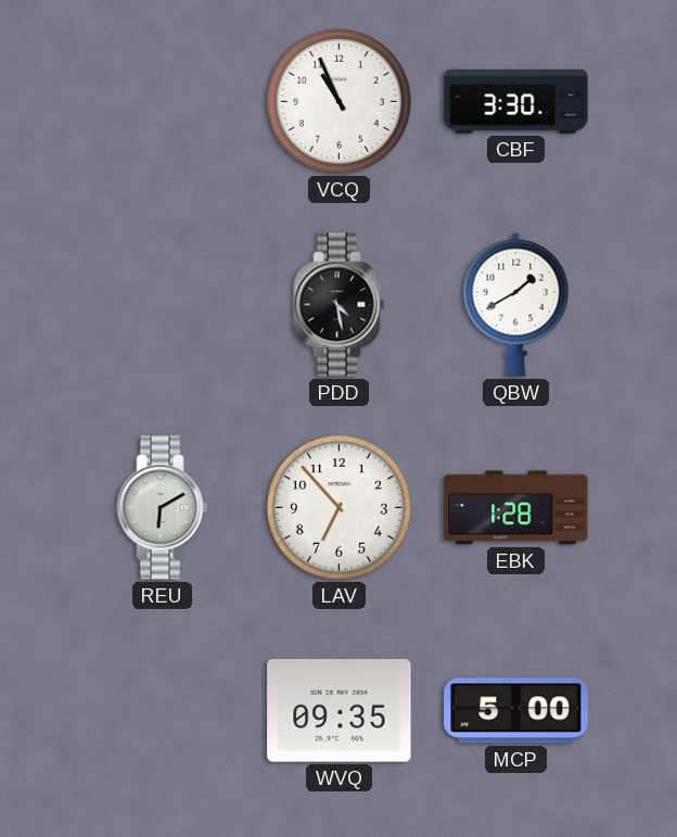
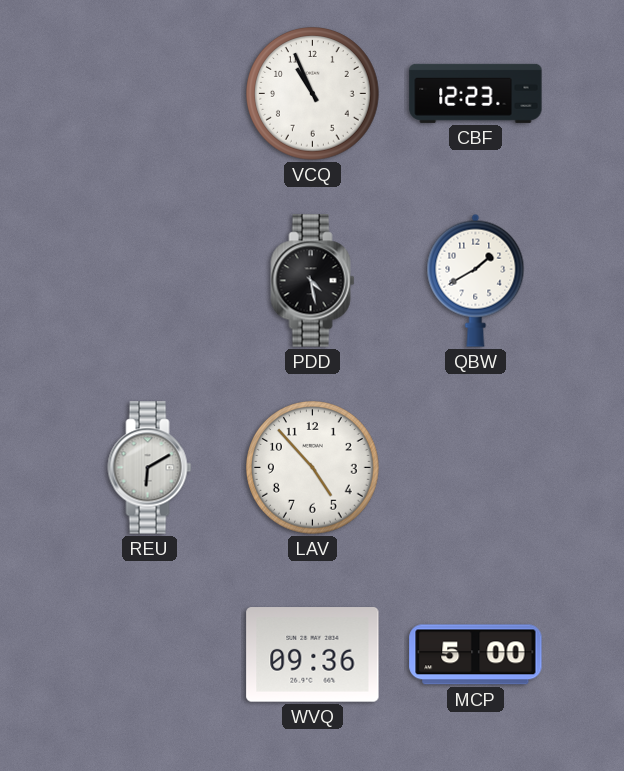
CBF: 3:30 -> 12:23
LAV: 6:53 -> 4:53
EBK: 1:28 -> none
WVQ: 09:35 -> 09:36
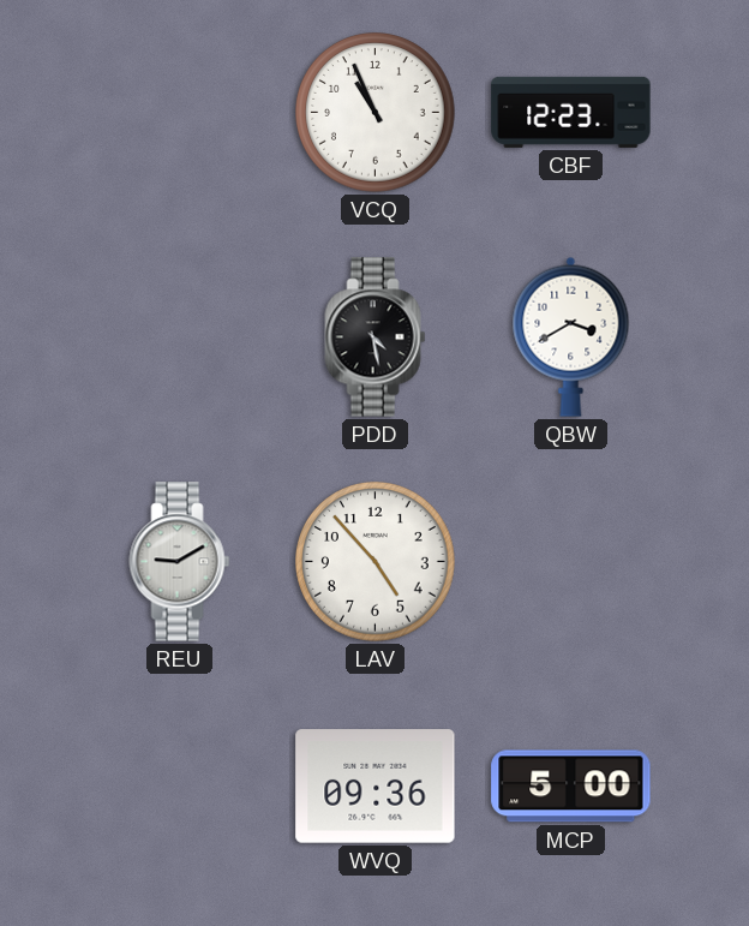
QBW: 1:40 -> 3:40
REU: 6:10 -> 9:10
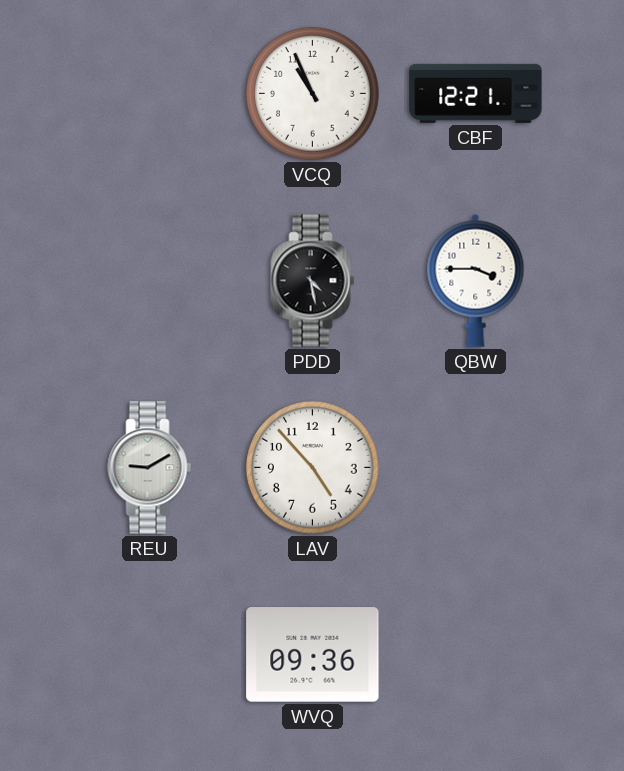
CBF: 12:23 -> 12:21
QBW: 3:40 -> 3:45
MCP: 5:00 -> none
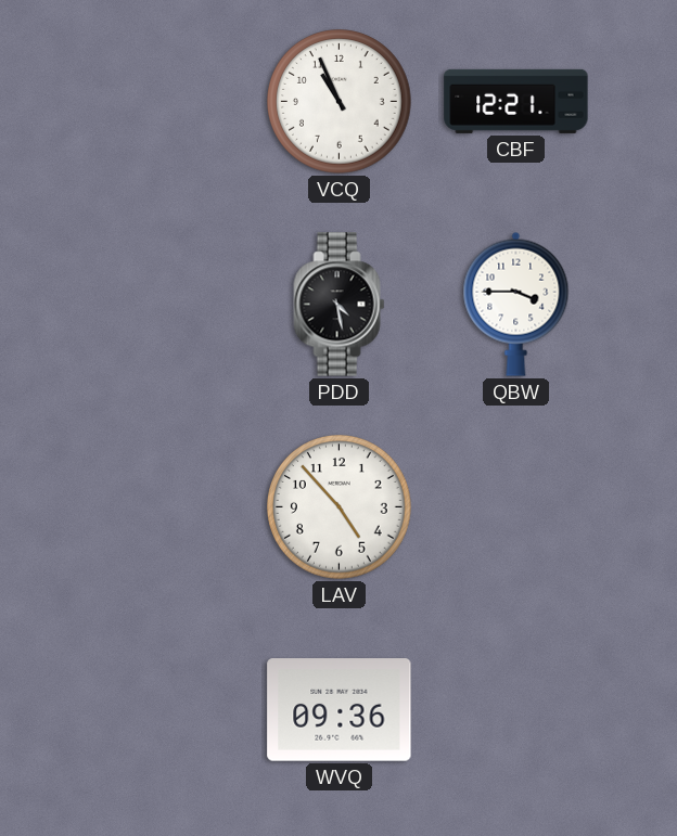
REU: 9:10 -> none
